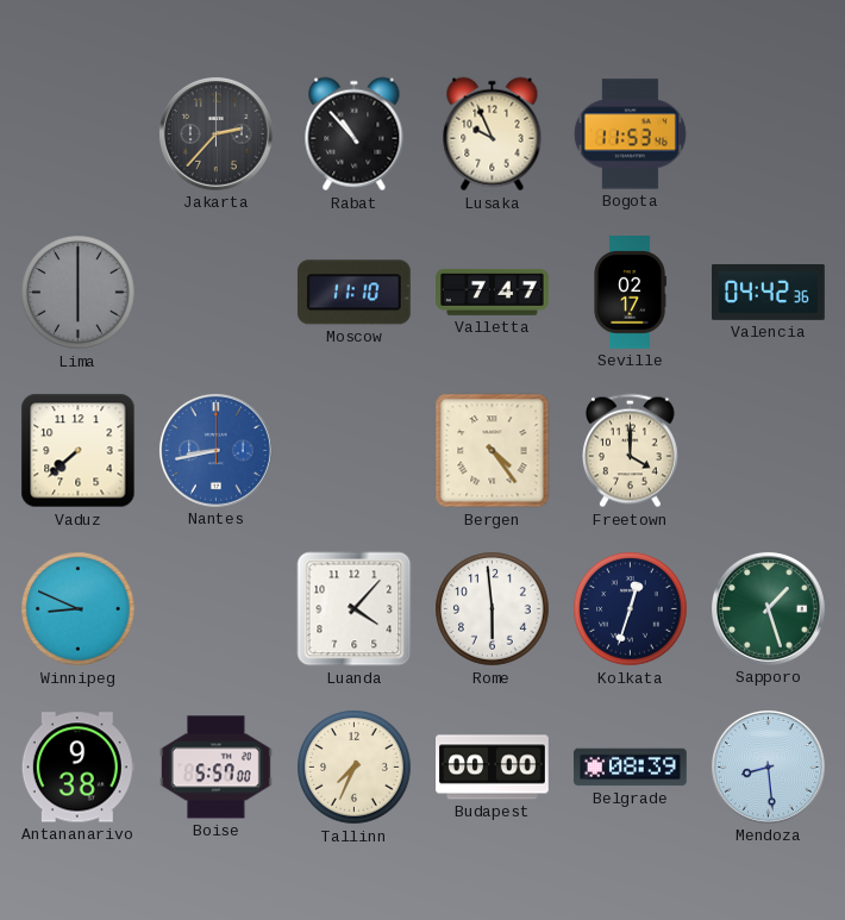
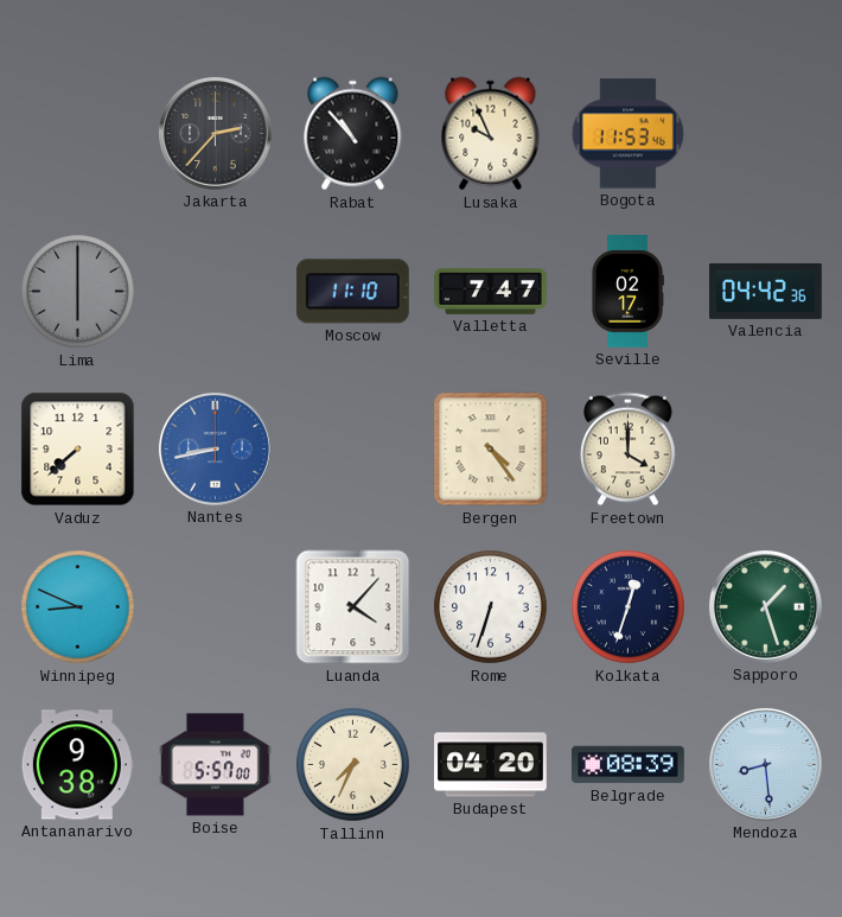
Rome: 5:59 -> 6:33
Budapest: 00:00 -> 04:20
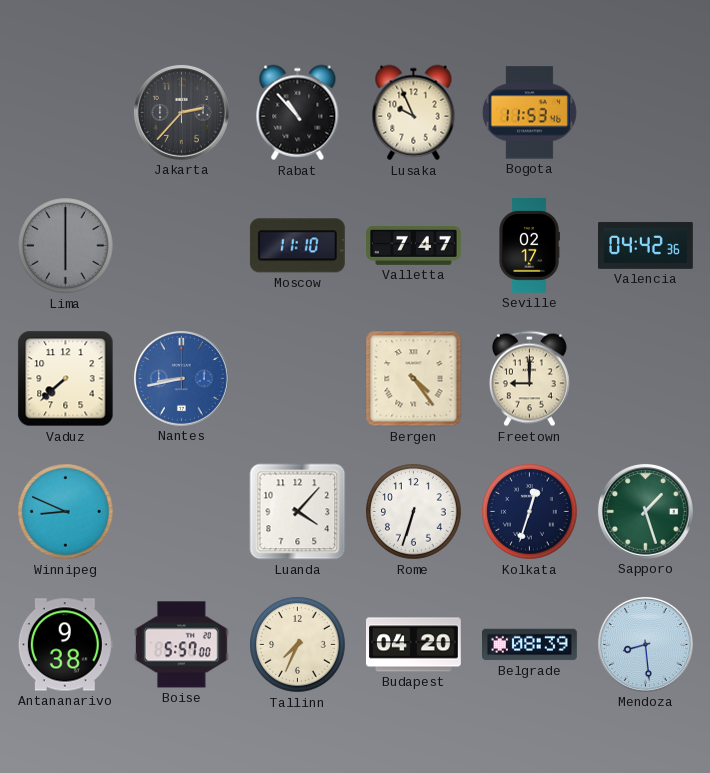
Freetown: 4:00 -> 9:00
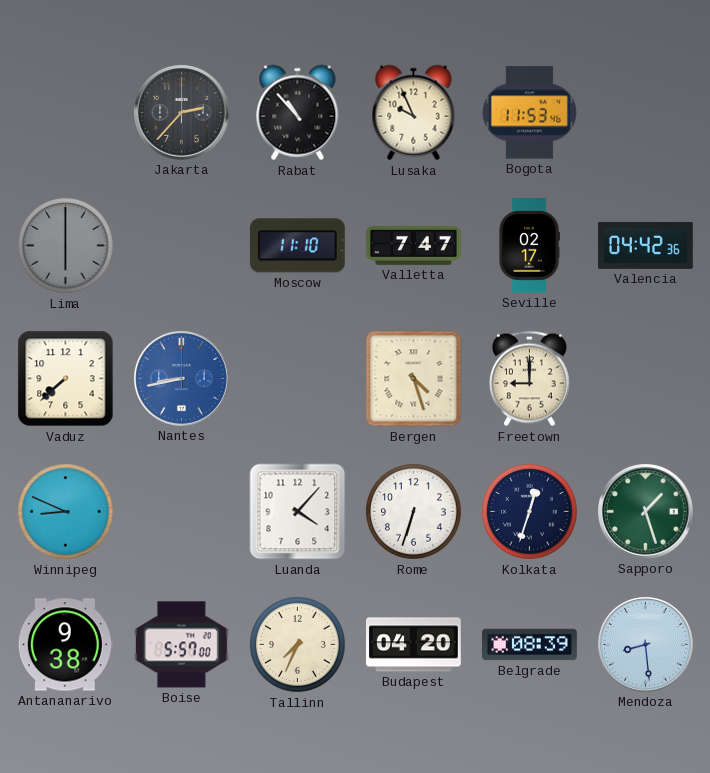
Bergen: 4:24 -> 4:27
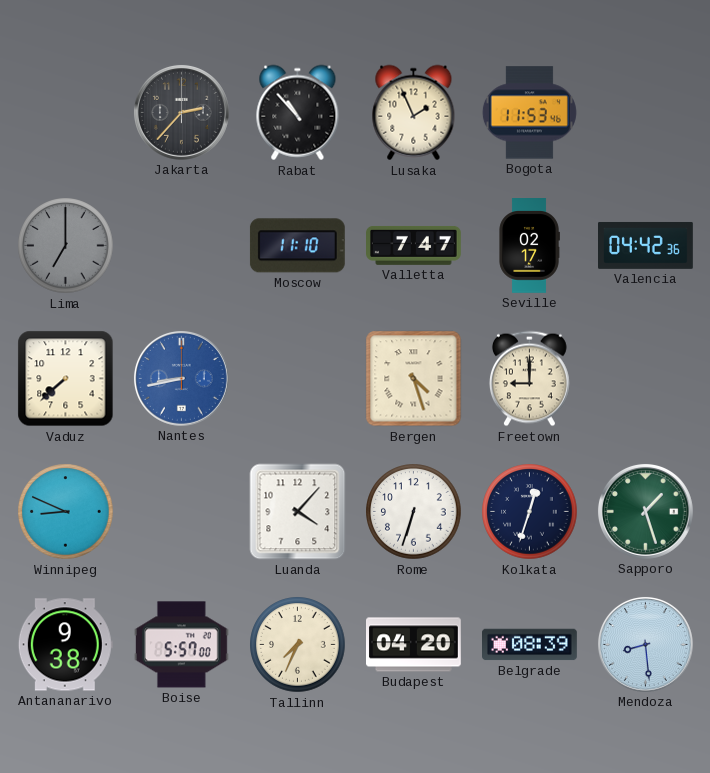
Lusaka: 9:56 -> 1:56
Lima: 6:00 -> 7:00
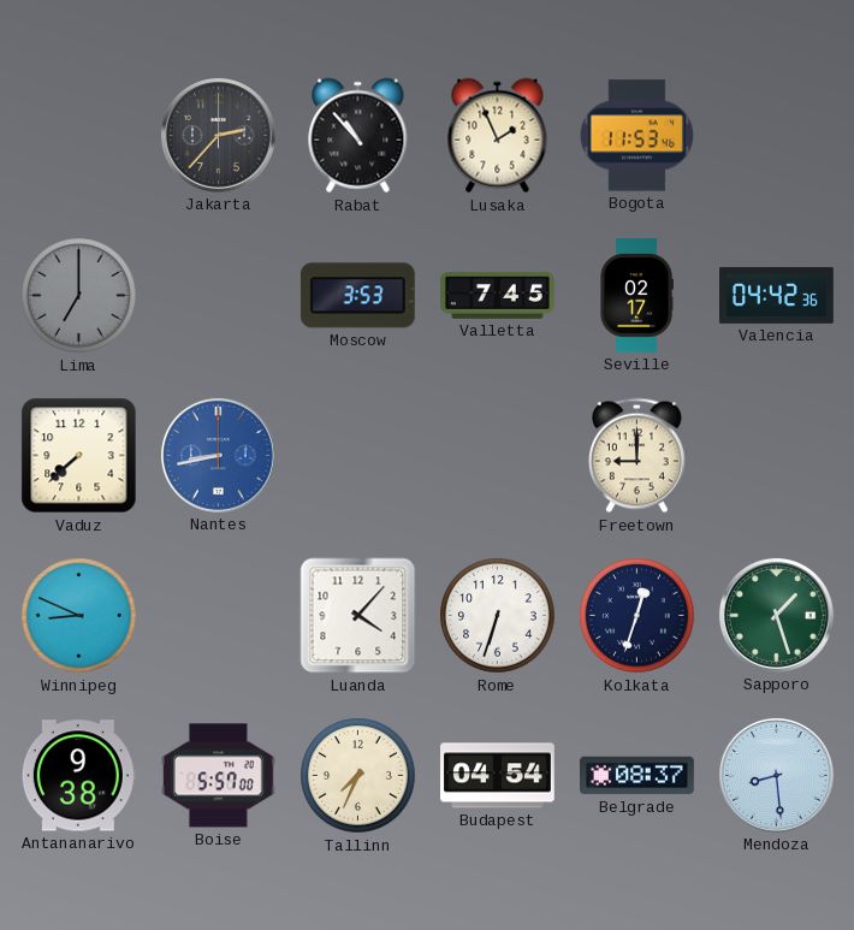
Moscow: 11:10 -> 3:53
Valletta: 7:47 -> 7:45
Bergen: 4:27 -> none
Budapest: 04:20 -> 04:54
Belgrade: 08:39 -> 08:37
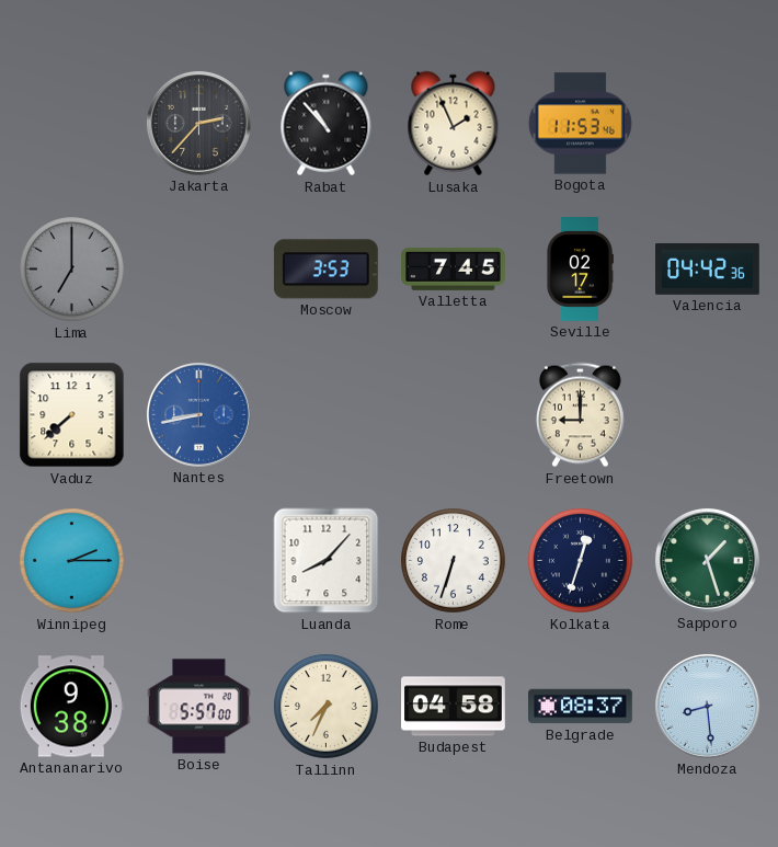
Winnipeg: 8:49 -> 2:15
Luanda: 4:07 -> 8:07
Budapest: 04:54 -> 04:58
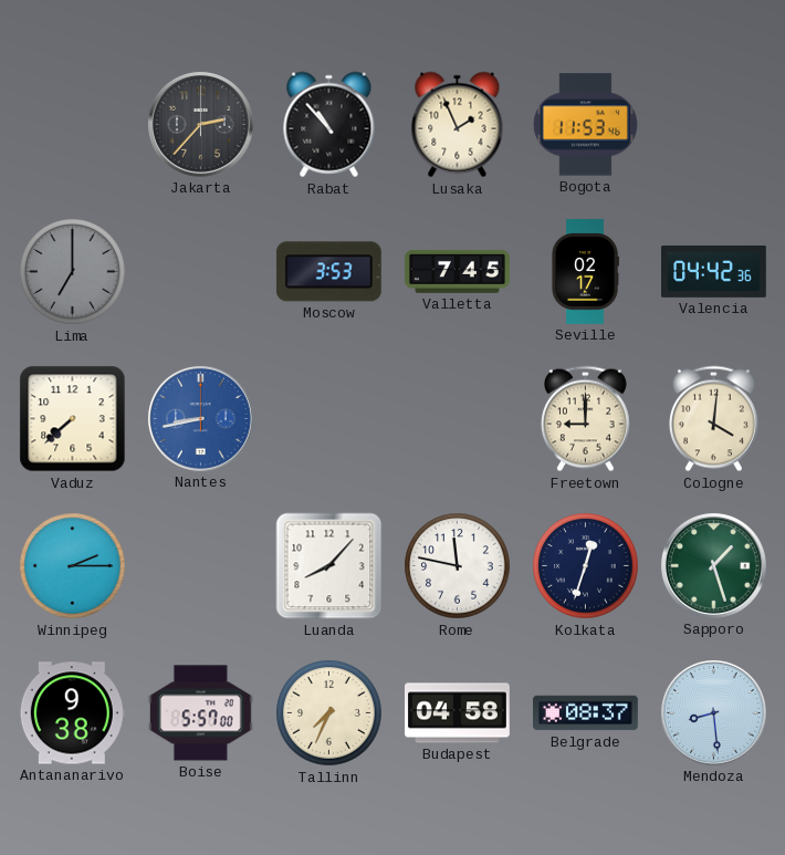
Cologne: none -> 4:01
Rome: 6:33 -> 11:47
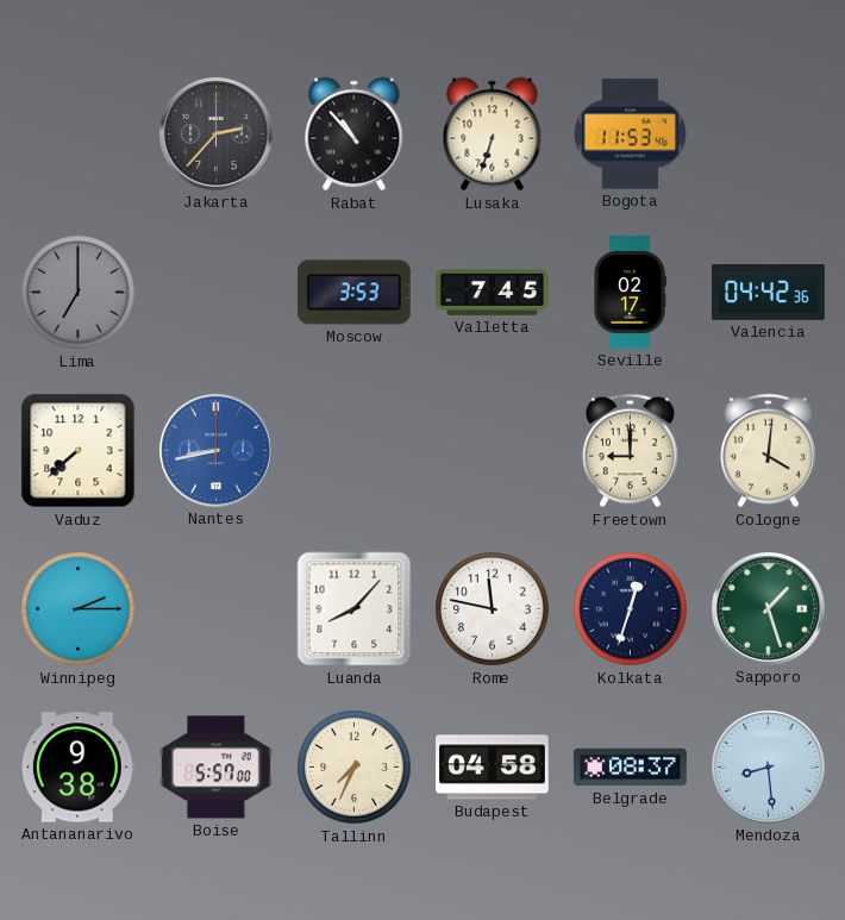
Lusaka: 1:56 -> 6:33
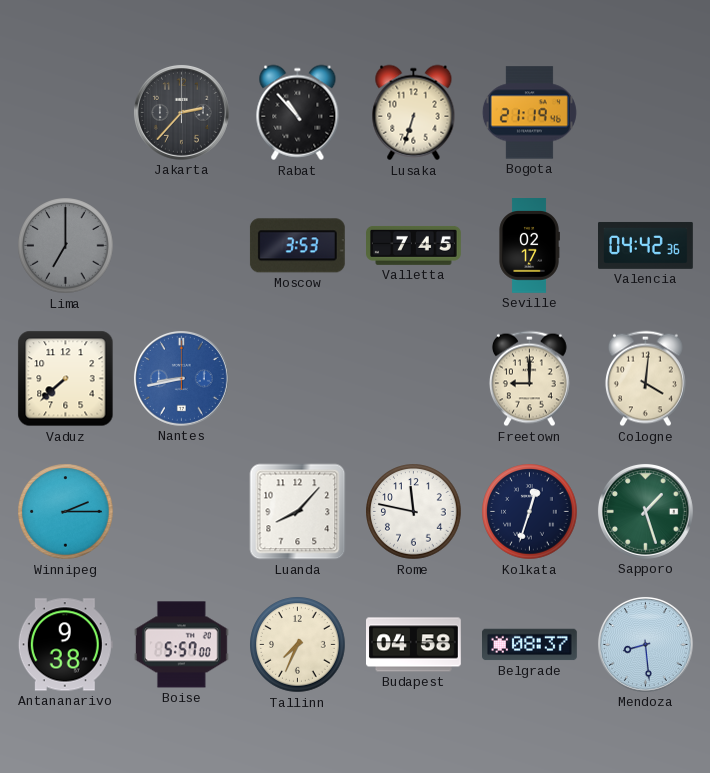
Bogota: 11:53 -> 21:19
